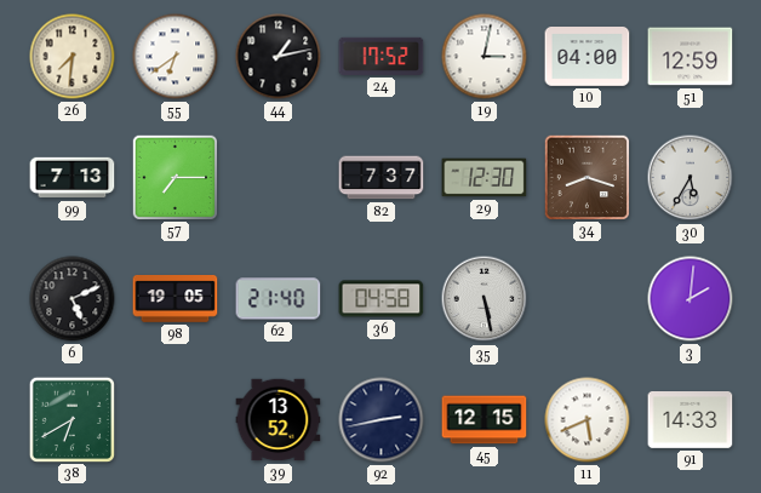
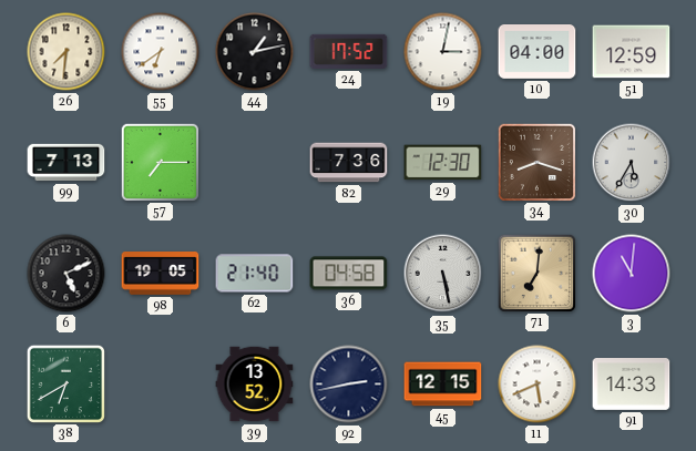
82: 7:37 -> 7:36
71: none -> 7:01
3: 2:01 -> 11:01
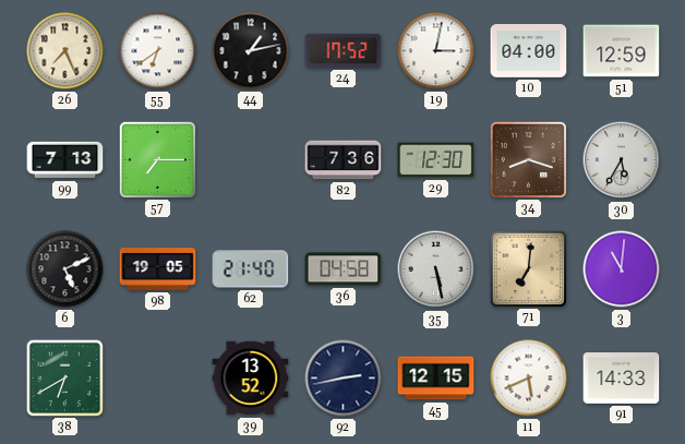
26: 7:31 -> 7:26
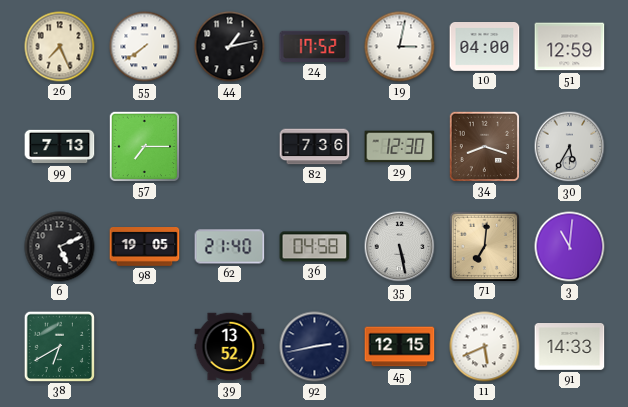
55: 6:39 -> 7:39
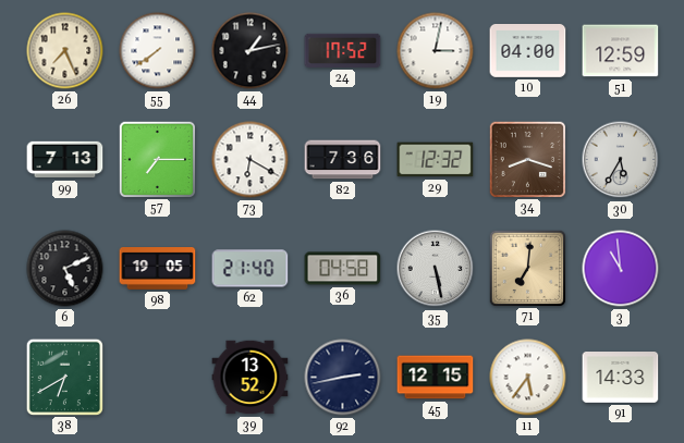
73: none -> 6:20
29: 12:30 -> 12:32
3: 11:01 -> 10:59
11: 5:41 -> 5:36
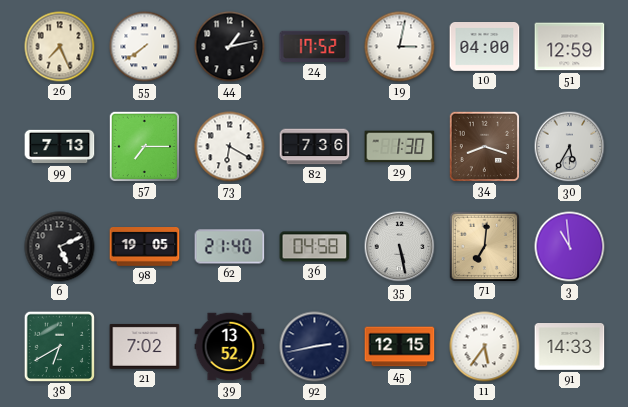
29: 12:32 -> 1:30
21: none -> 7:02
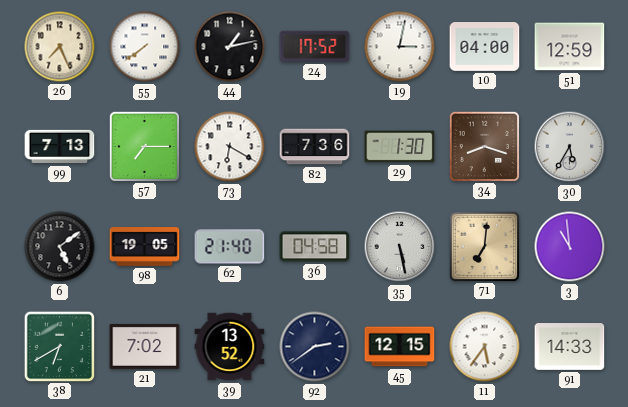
6: 5:11 -> 5:09
92: 2:43 -> 2:39
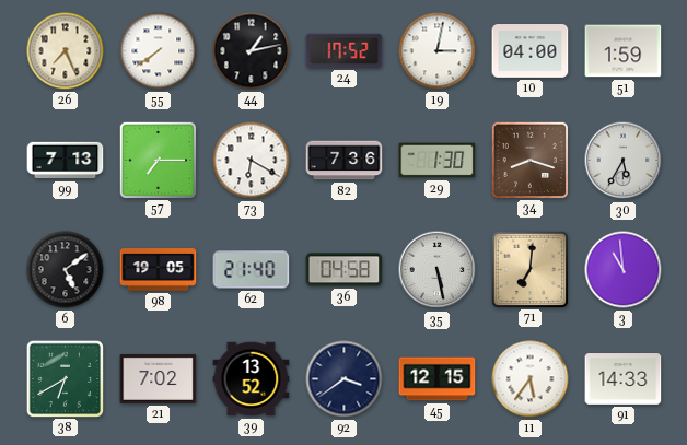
51: 12:59 -> 1:59
92: 2:39 -> 3:39
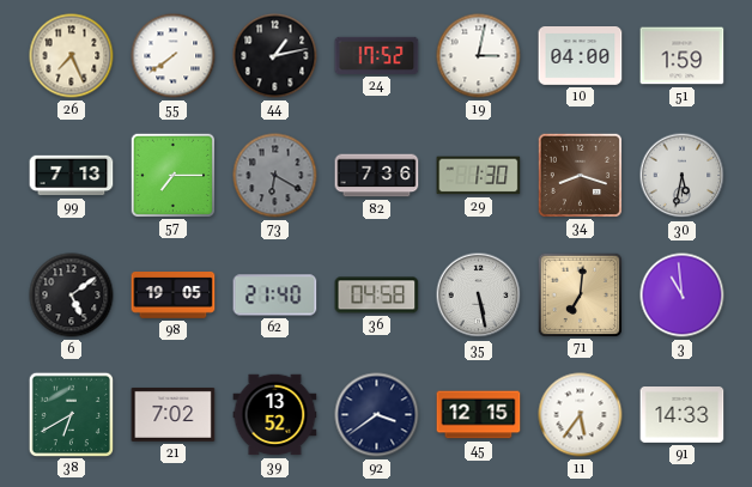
73 dial: white -> grey
30: 5:35 -> 5:32
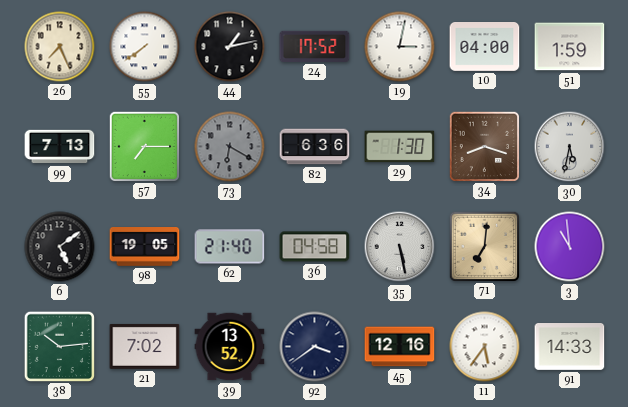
82: 7:36 -> 6:36
38: 6:40 -> 10:14
45: 12:15 -> 12:16
